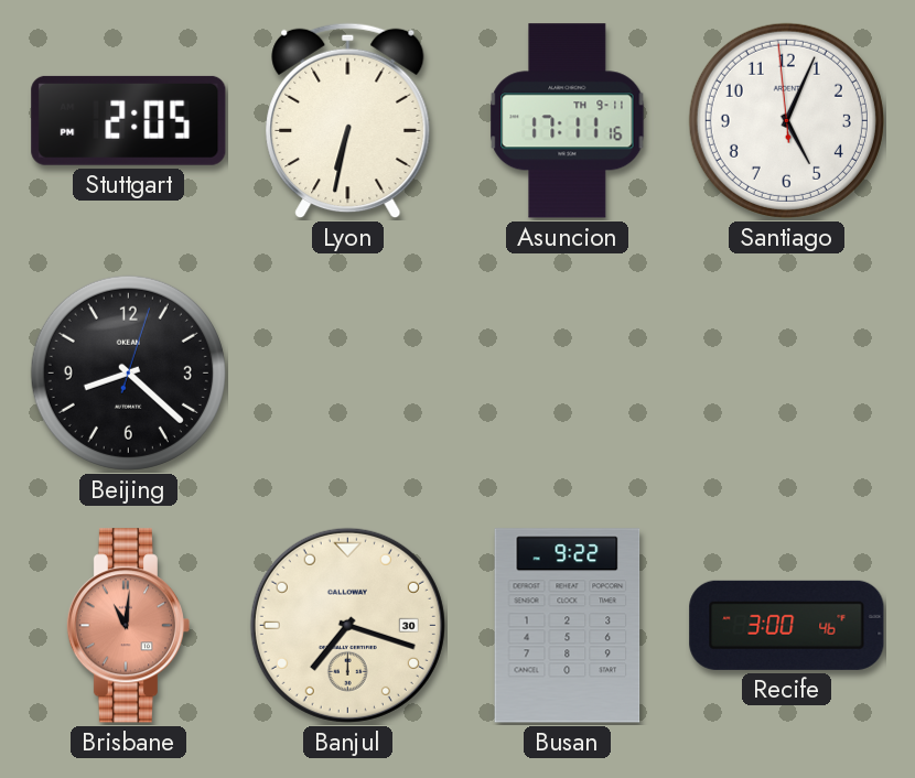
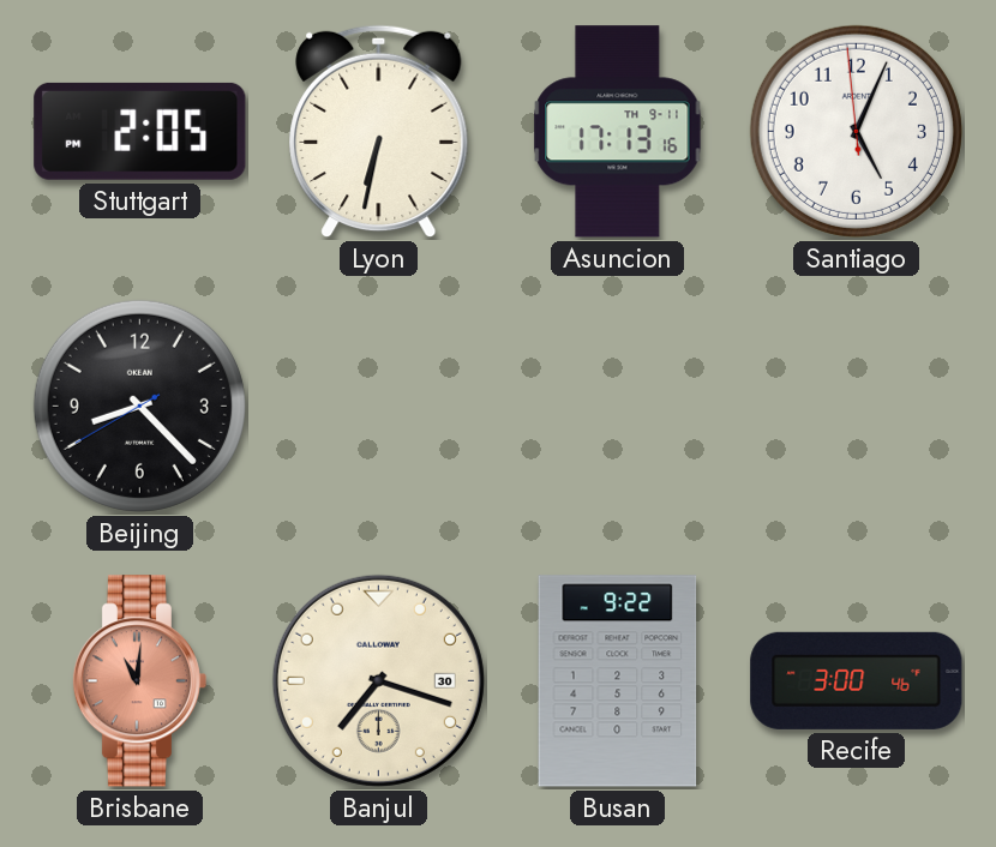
Asuncion: 17:11 -> 17:13
Beijing: 8:22:03 -> 8:22:40
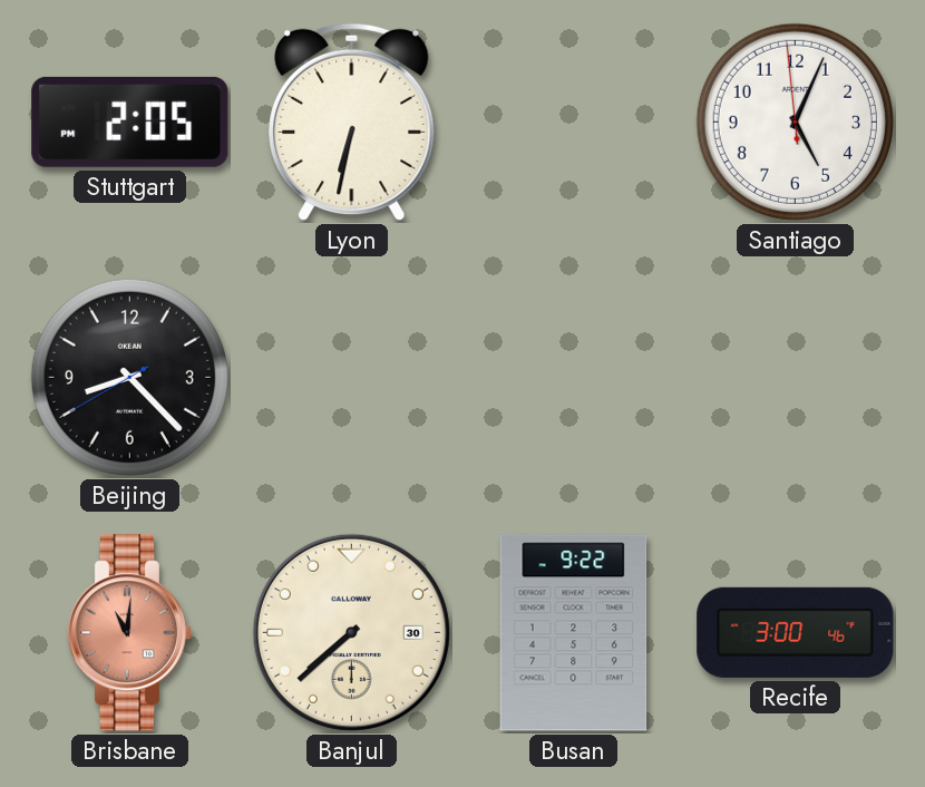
Asuncion: 17:13 -> none
Banjul: 7:18 -> 7:38
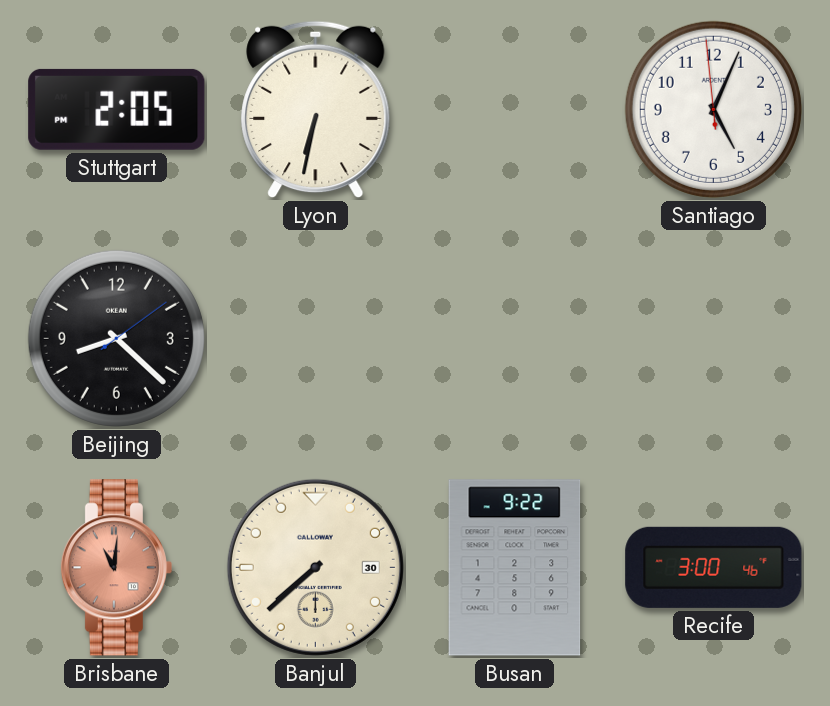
Beijing: 8:22:40 -> 8:22:09
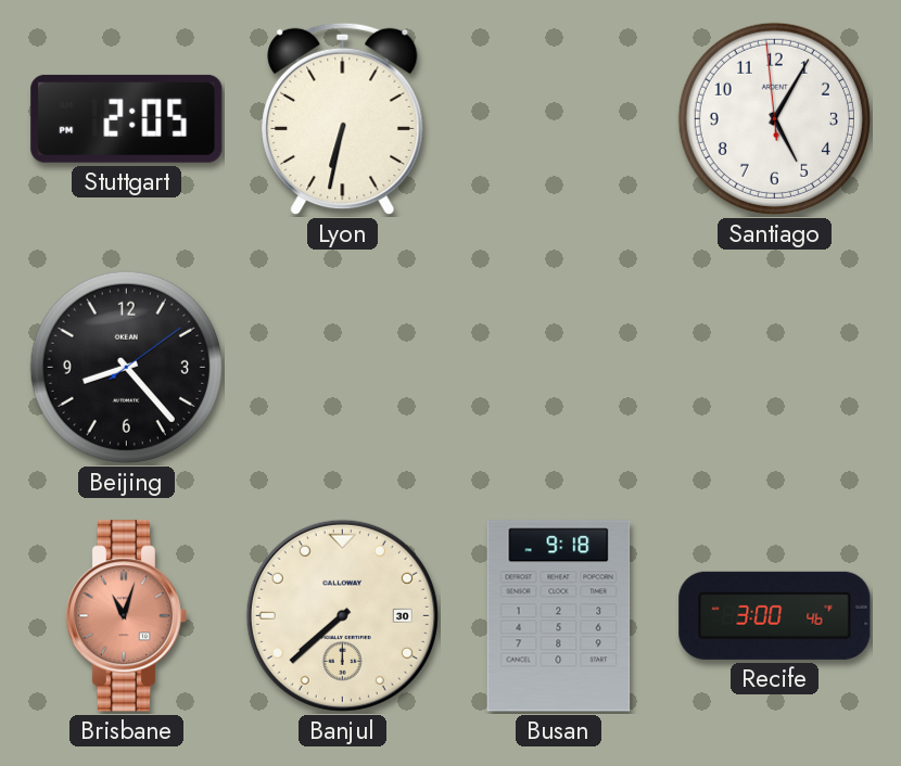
Santiago: 5:03 -> 5:04
Beijing: 8:22 -> 8:23
Brisbane: 11:01 -> 11:03
Busan: 9:22 -> 9:18
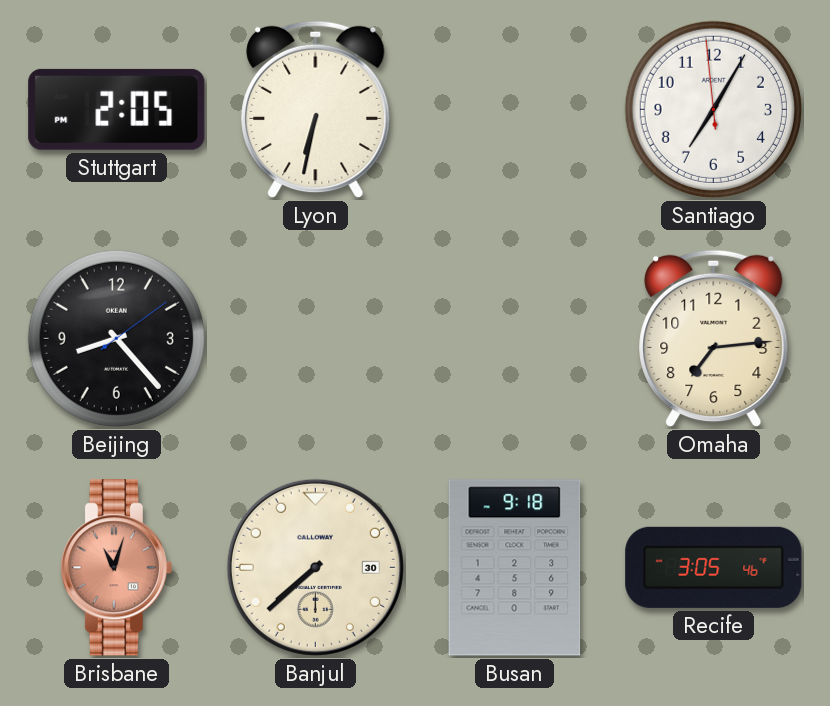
Santiago: 5:04 -> 7:04
Omaha: none -> 7:14
Recife: 3:00 -> 3:05
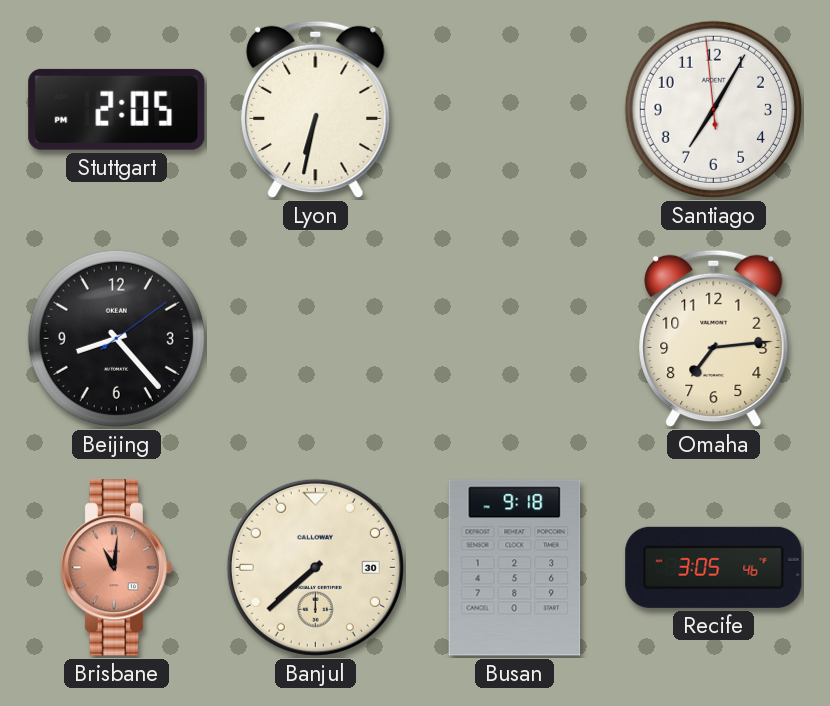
Brisbane: 11:03 -> 11:01
